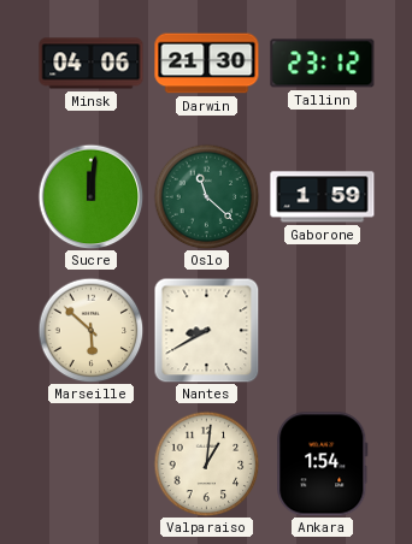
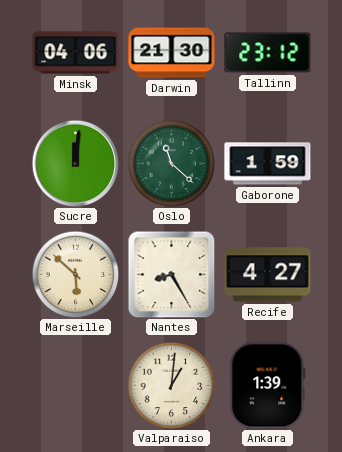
Nantes: 8:40 -> 8:25
Recife: none -> 4:27
Ankara: 1:54 -> 1:39
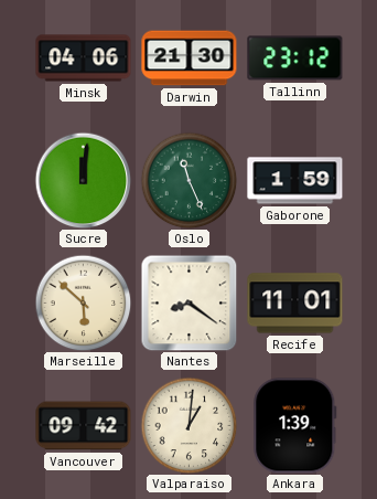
Oslo: 11:22 -> 11:26
Nantes: 8:25 -> 8:21
Recife: 4:27 -> 11:01
Vancouver: none -> 09:42
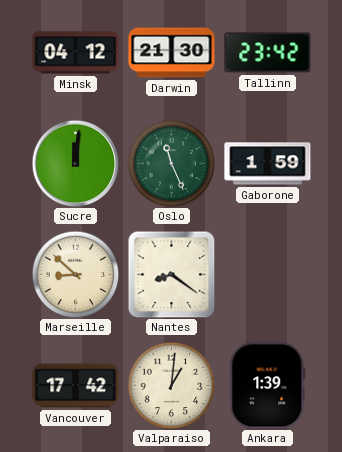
Minsk: 04:06 -> 04:12
Tallinn: 23:12 -> 23:42
Marseille: 5:52 -> 8:52
Recife: 11:01 -> none
Vancouver: 09:42 -> 17:42
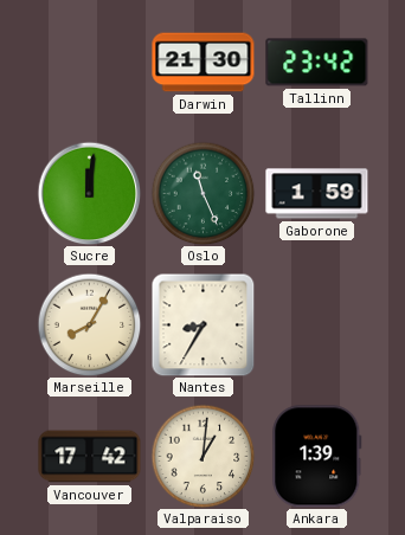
Minsk: 04:12 -> none
Marseille: 8:52 -> 8:05
Nantes: 8:21 -> 8:35
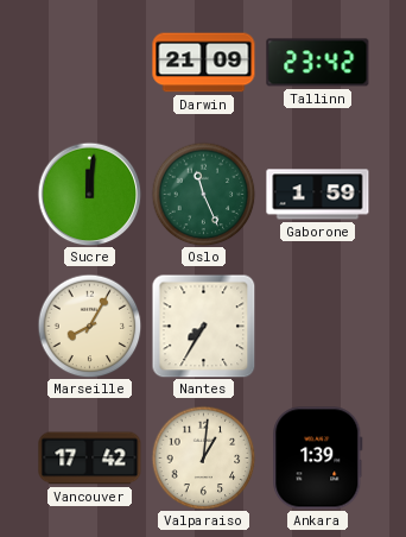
Darwin: 21:30 -> 21:09
Nantes: 8:35 -> 7:35
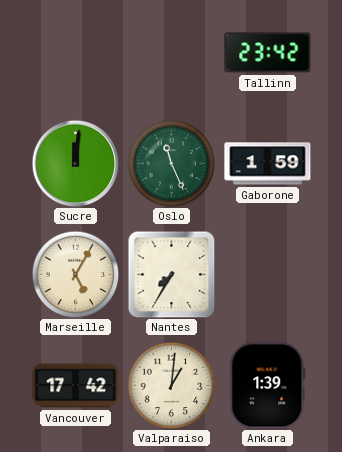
Darwin: 21:09 -> none
Marseille: 8:05 -> 5:05
